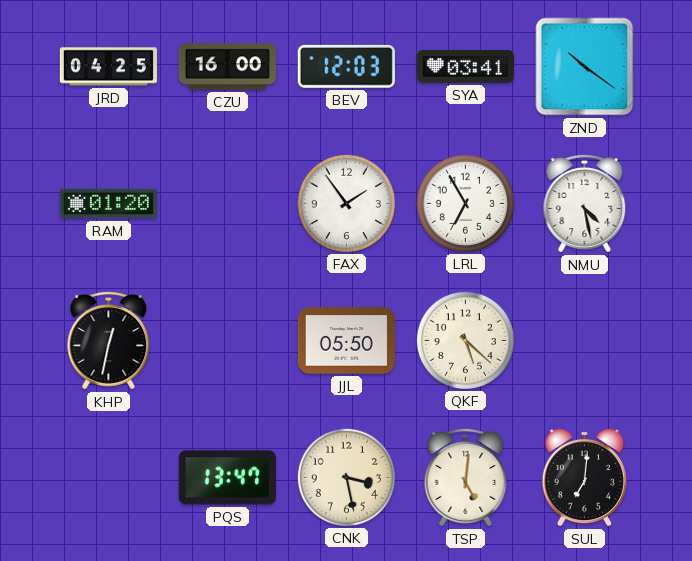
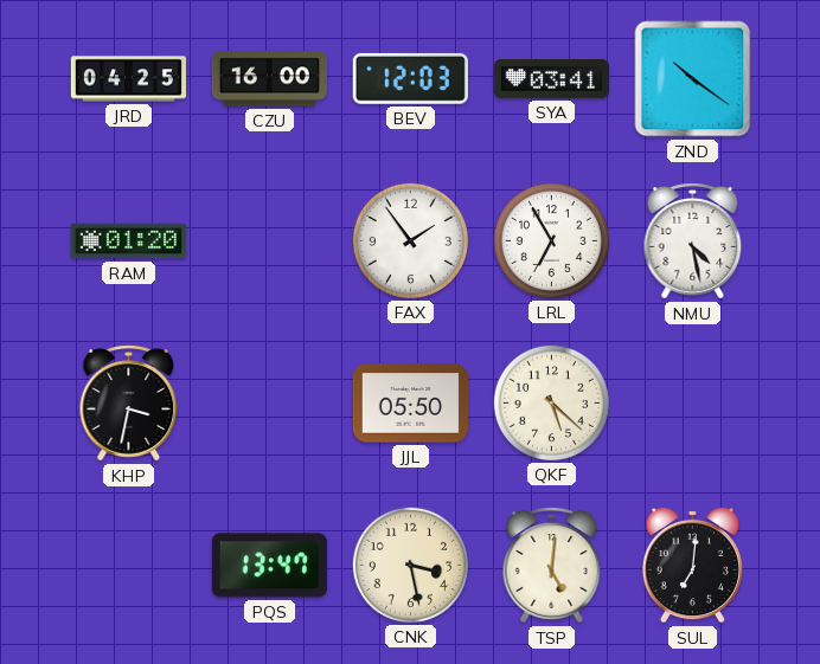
KHP: 12:32 -> 3:32
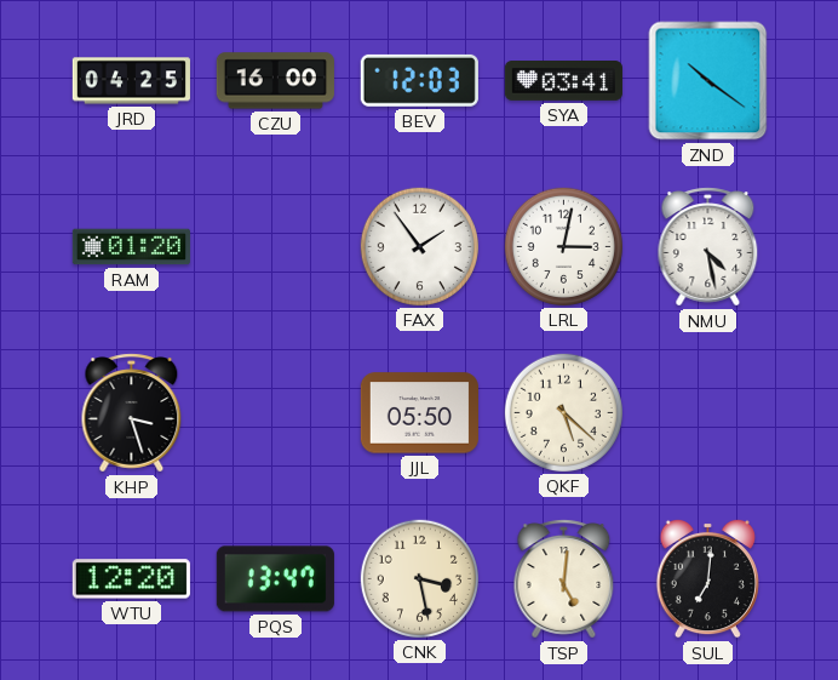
LRL: 6:55 -> 3:02
KHP: 3:32 -> 3:27
WTU: none -> 12:20
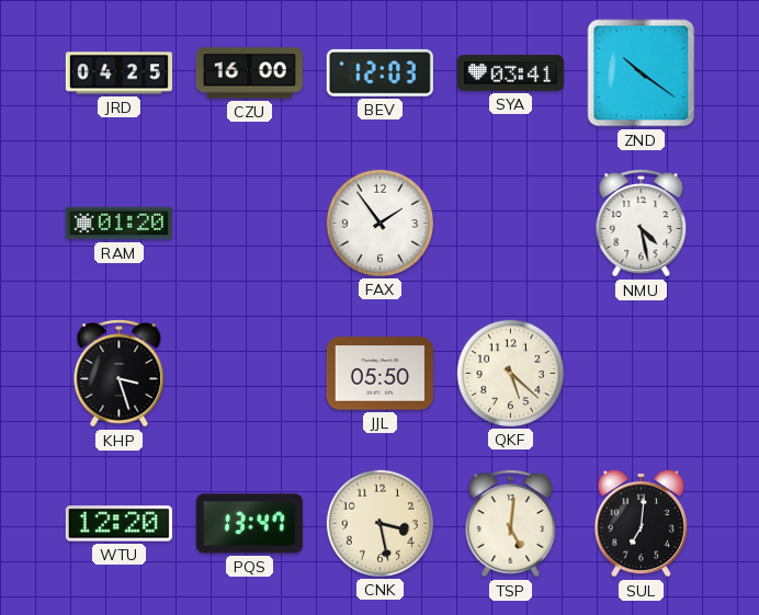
LRL: 3:02 -> none
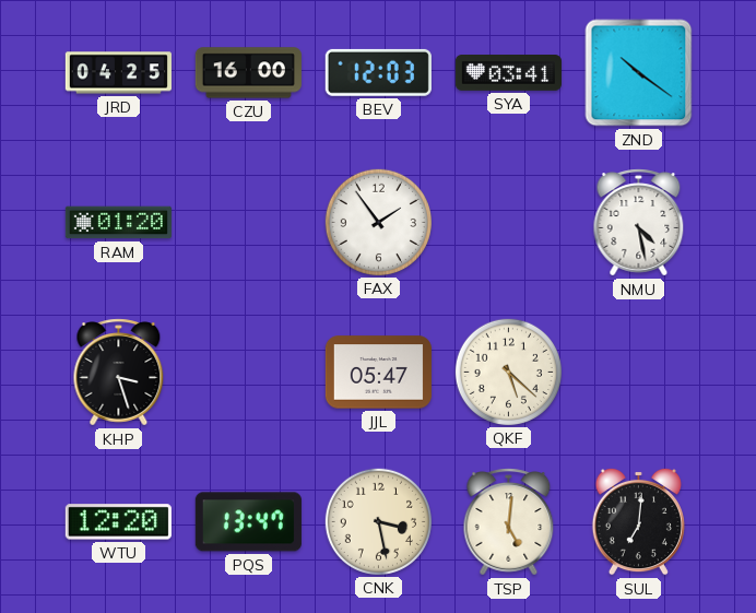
JJL: 05:50 -> 05:47
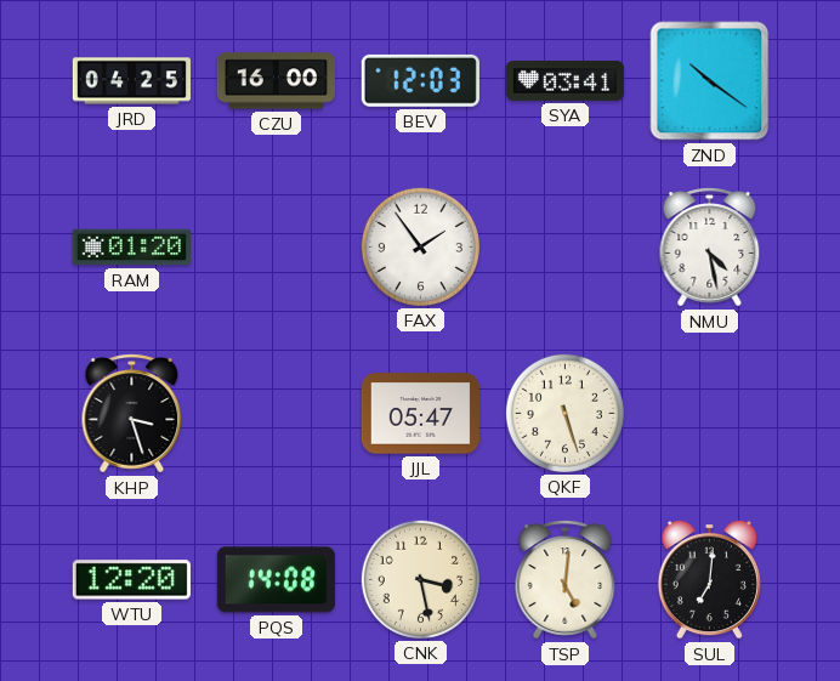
QKF: 5:22 -> 5:27
PQS: 13:47 -> 14:08
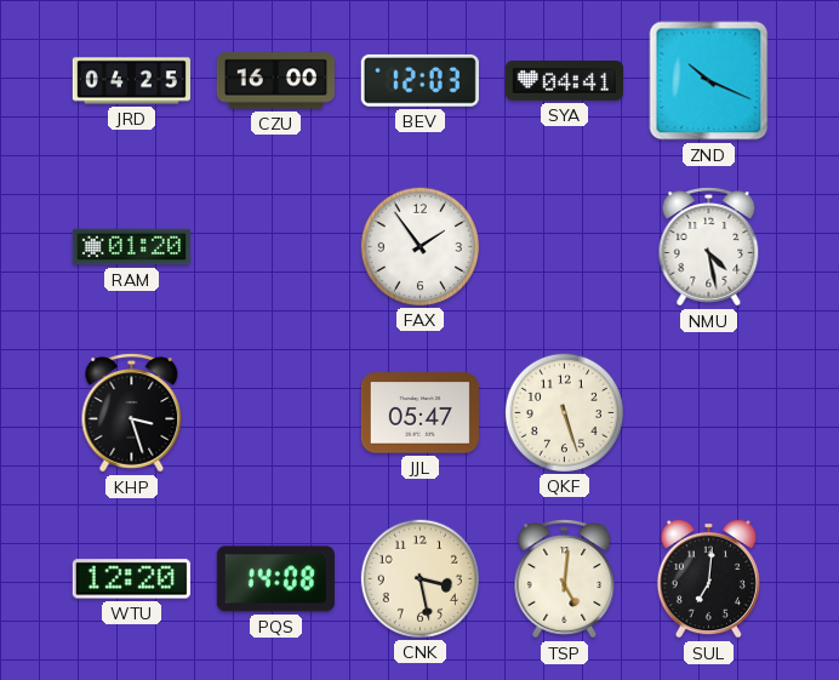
SYA: 03:41 -> 04:41
ZND: 10:21 -> 10:19
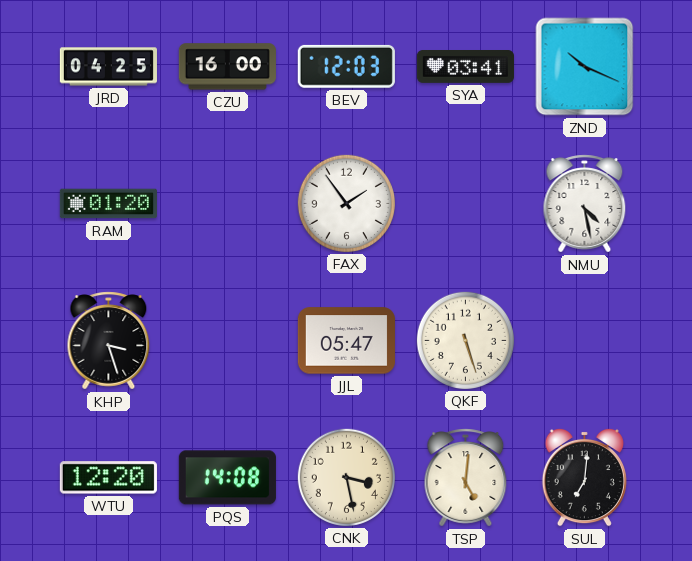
SYA: 04:41 -> 03:41
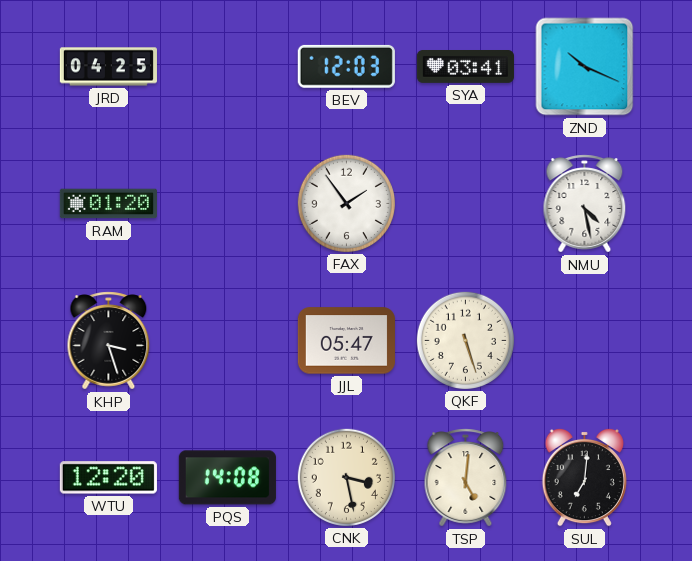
CZU: 16:00 -> none
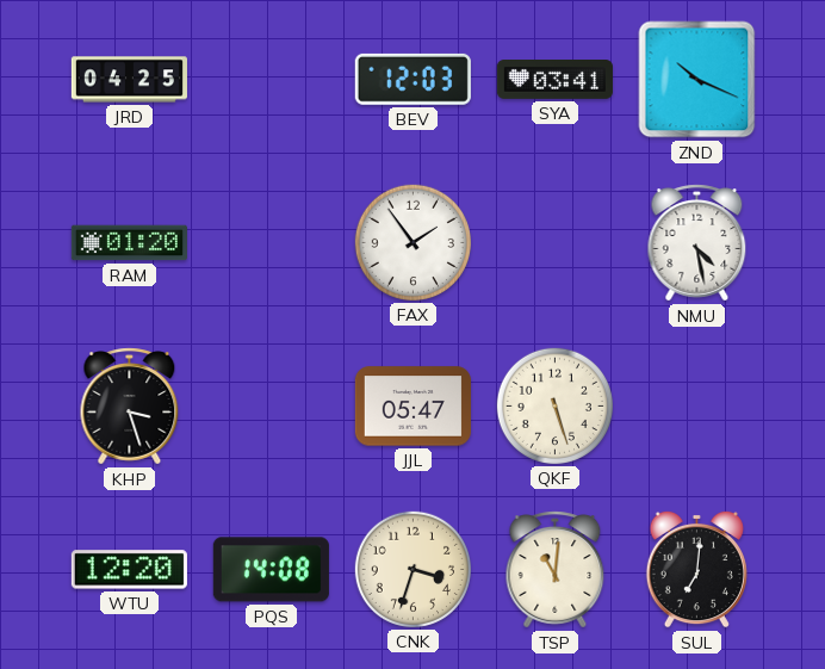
CNK: 3:28 -> 3:33
TSP: 5:01 -> 11:01
